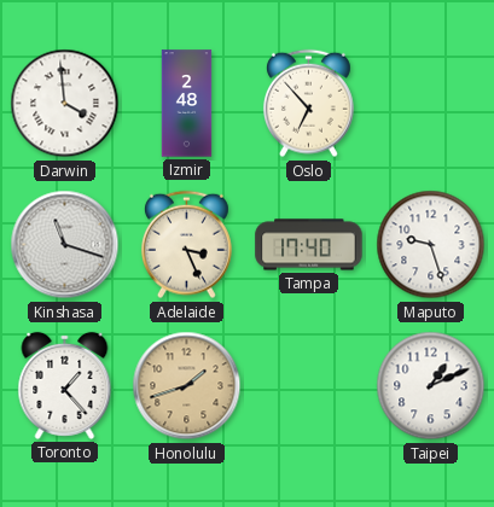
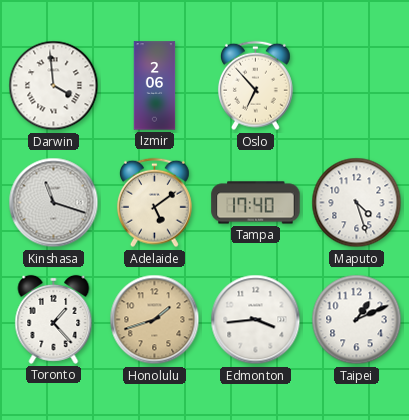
Izmir: 2:48 -> 2:06
Adelaide: 3:26 -> 5:09
Maputo: 9:27 -> 4:27
Edmonton: none -> 3:44
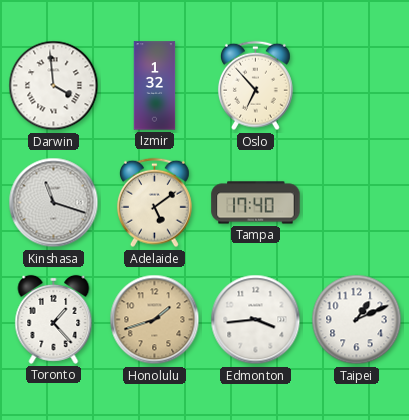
Izmir: 2:06 -> 1:32
Maputo: 4:27 -> none
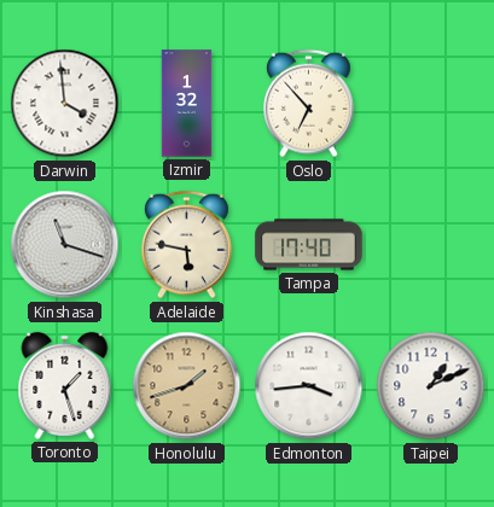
Adelaide: 5:09 -> 5:47
Toronto: 1:23 -> 1:27
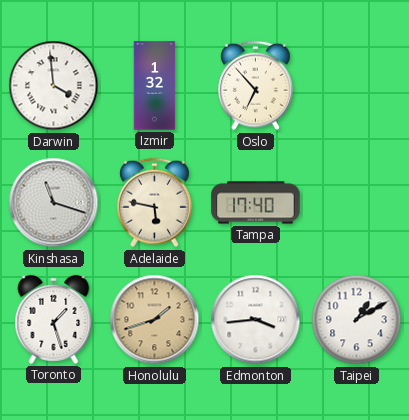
Taipei: 1:11 -> 1:10
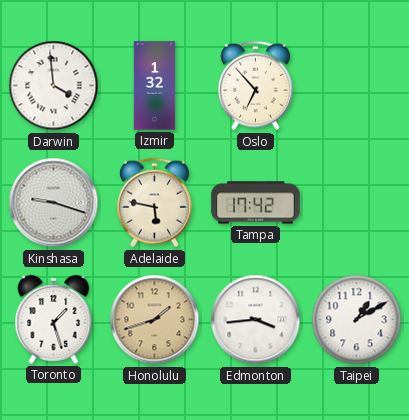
Kinshasa: 11:18 -> 9:18
Tampa: 17:40 -> 17:42
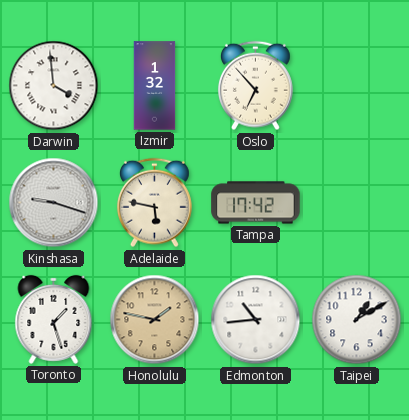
Honolulu: 1:42 -> 1:47
Edmonton: 3:44 -> 10:44
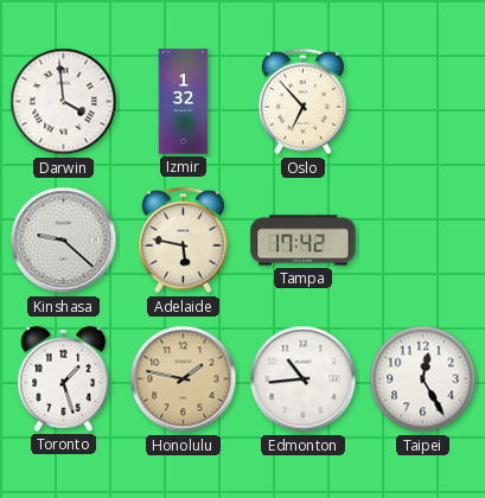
Kinshasa: 9:18 -> 9:22
Taipei: 1:10 -> 12:25
